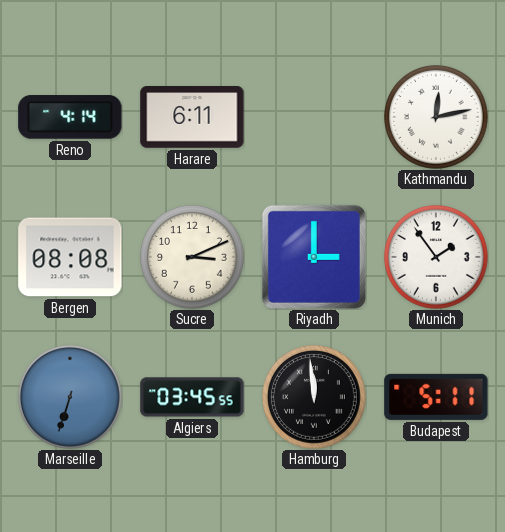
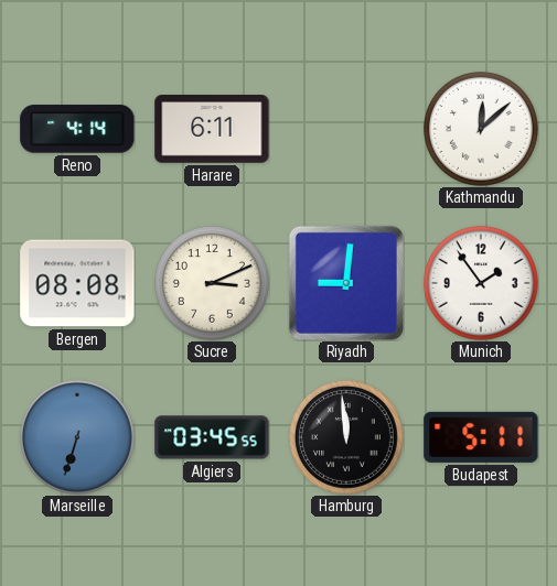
Kathmandu: 12:13 -> 12:08
Riyadh: 3:00 -> 9:01
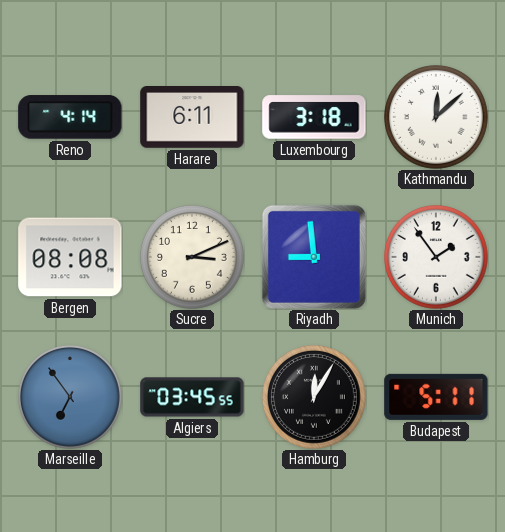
Luxembourg: none -> 3:18
Riyadh: 9:01 -> 8:59
Marseille: 6:33 -> 6:54
Hamburg: 11:59 -> 12:05
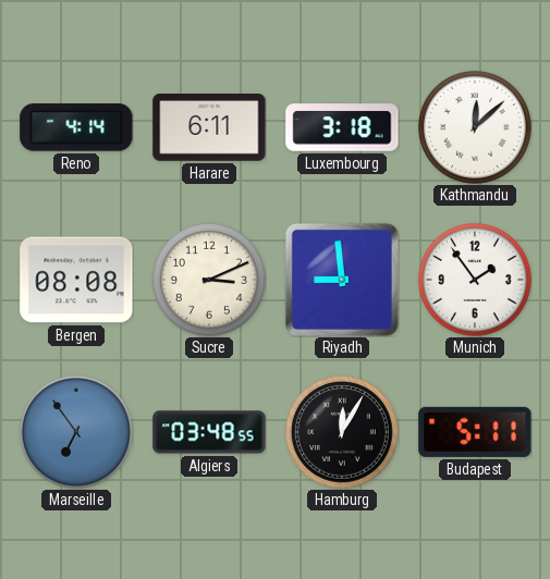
Algiers: 03:45 -> 03:48
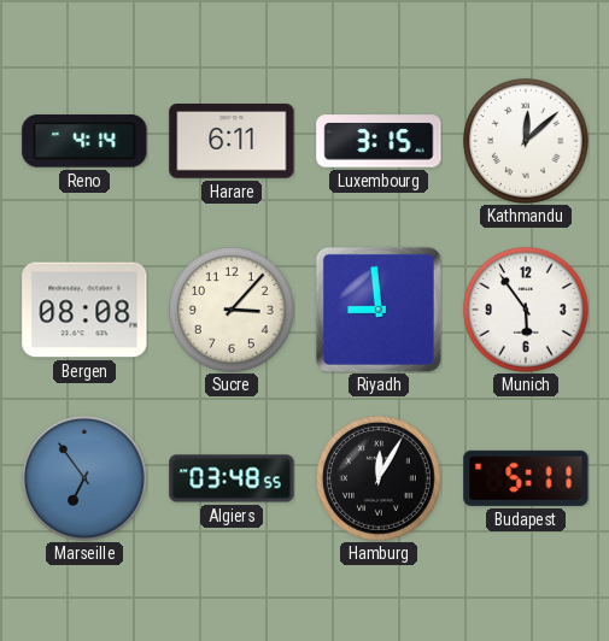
Luxembourg: 3:18 -> 3:15
Sucre: 3:11 -> 3:07
Munich: 1:54 -> 5:54
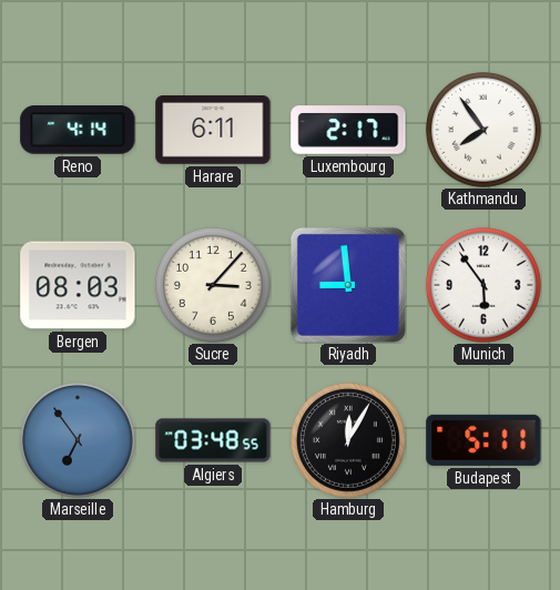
Luxembourg: 3:15 -> 2:17
Kathmandu: 12:08 -> 7:54
Bergen: 08:08 -> 08:03
